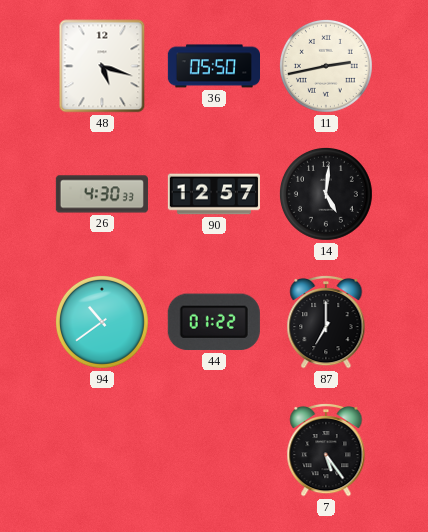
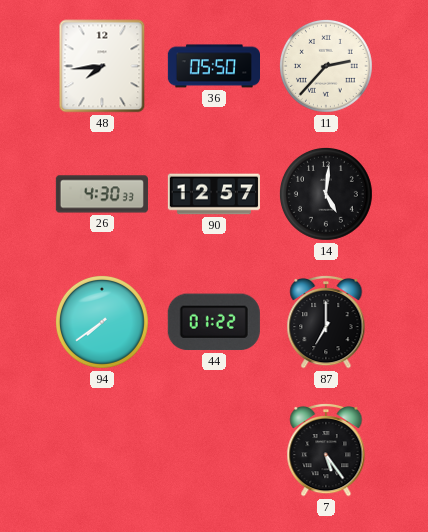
48: 5:18 -> 7:44
11: 2:43 -> 2:37
94: 10:39 -> 7:39
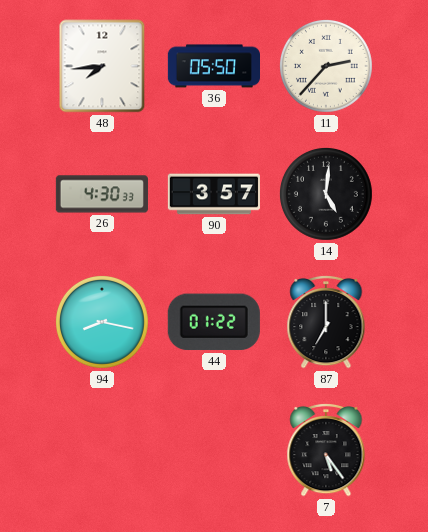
90: 12:57 -> 3:57
94: 7:39 -> 8:17
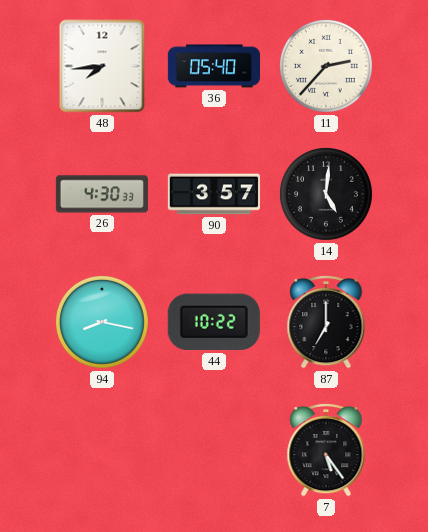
36: 05:50 -> 05:40
44: 01:22 -> 10:22
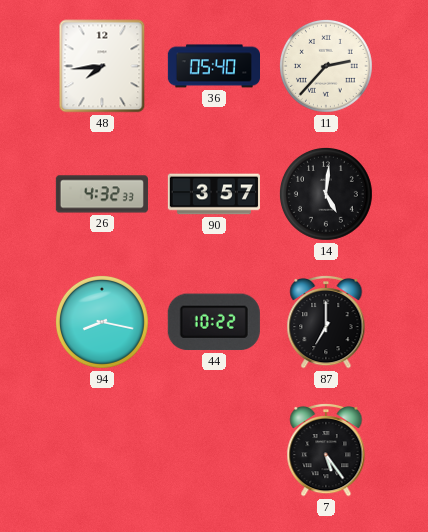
26: 4:30 -> 4:32
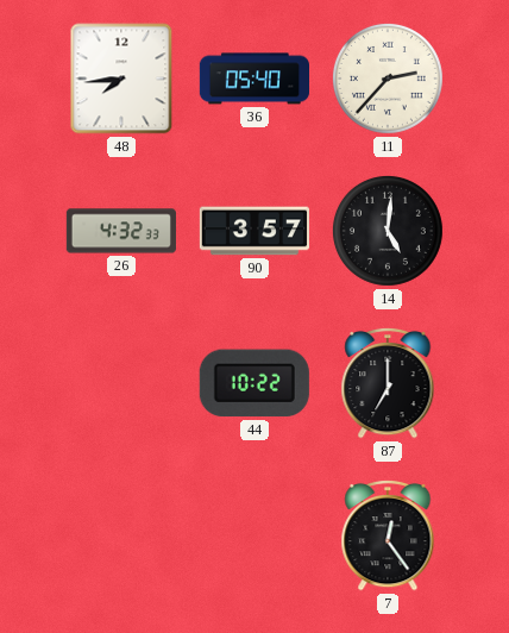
94: 8:17 -> none
7: 5:24 -> 12:24
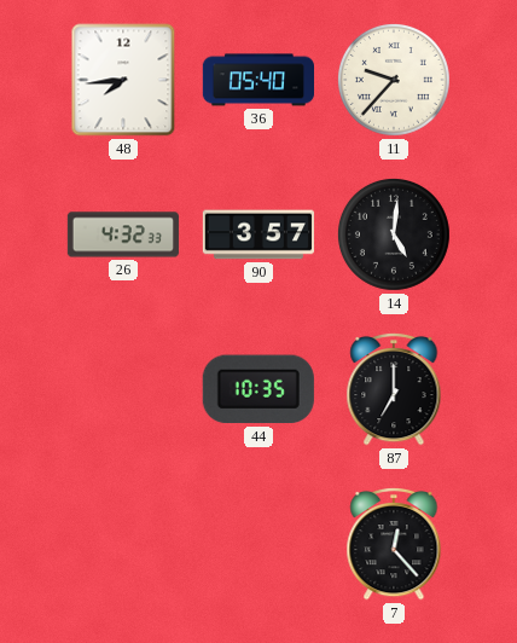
11: 2:37 -> 9:37
44: 10:22 -> 10:35
7: 12:24 -> 12:23
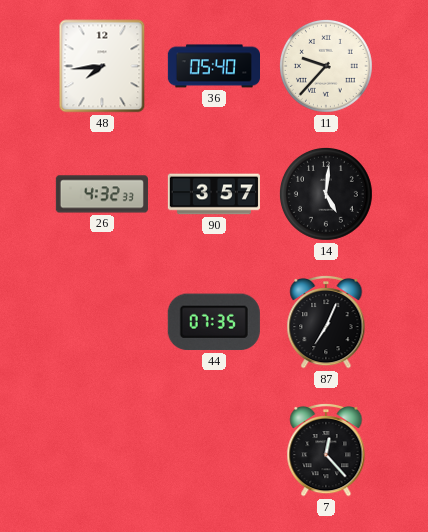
44: 10:35 -> 07:35
87: 7:00 -> 7:04
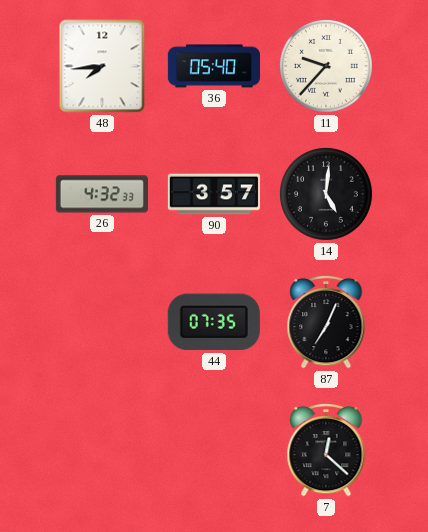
7: 12:23 -> 12:22
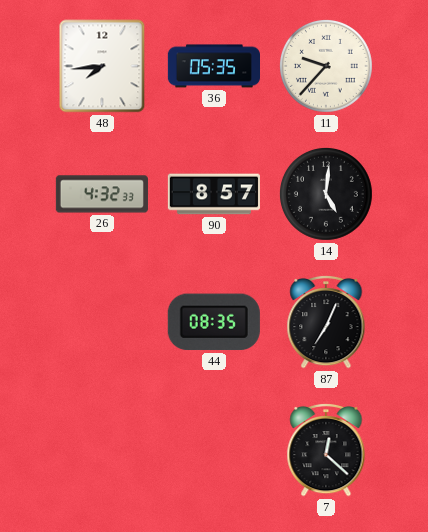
36: 05:40 -> 05:35
90: 3:57 -> 8:57
44: 07:35 -> 08:35
